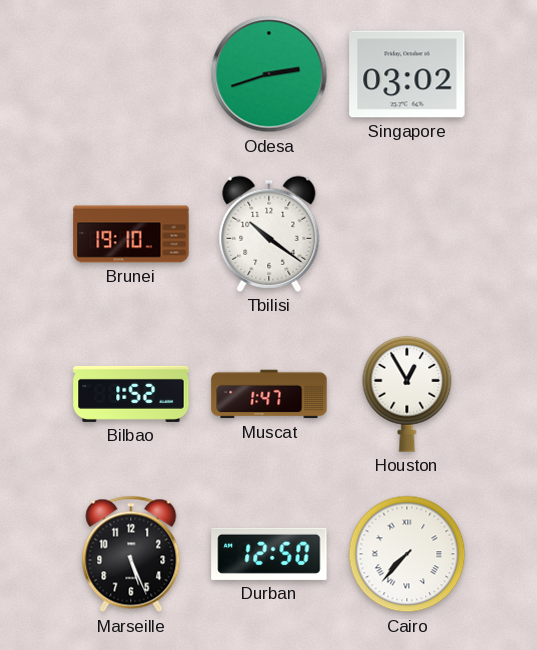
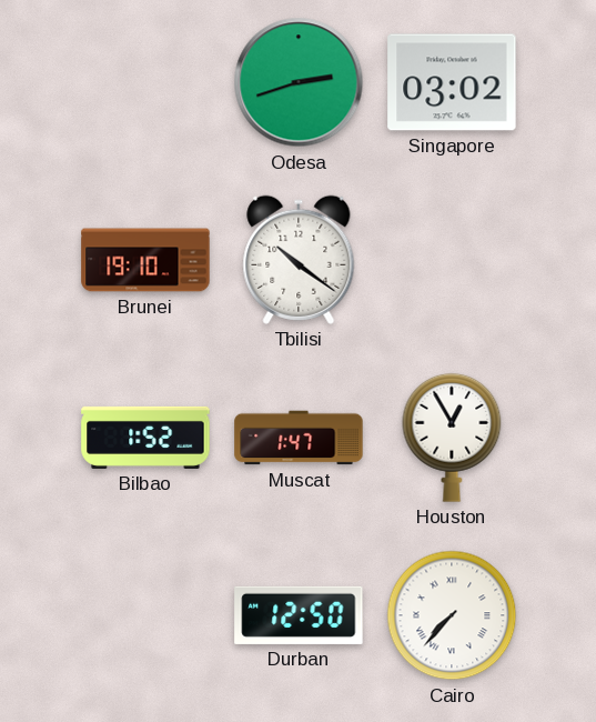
Marseille: 5:26 -> none
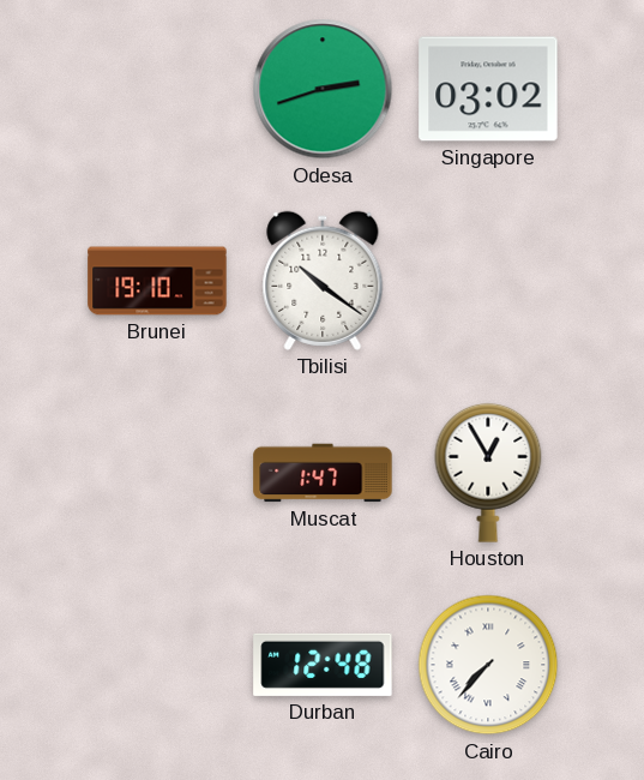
Bilbao: 1:52 -> none
Durban: 12:50 -> 12:48
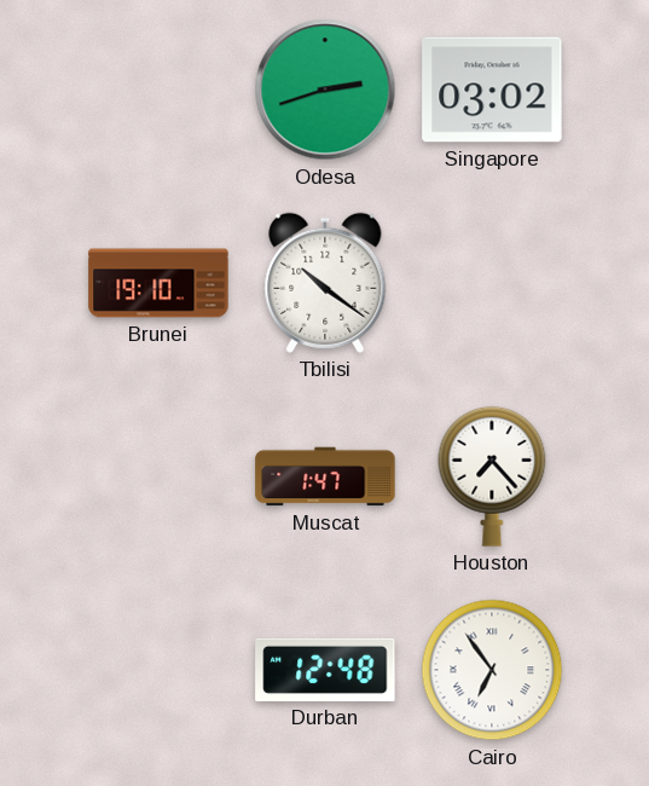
Houston: 12:55 -> 7:23
Cairo: 7:37 -> 6:54
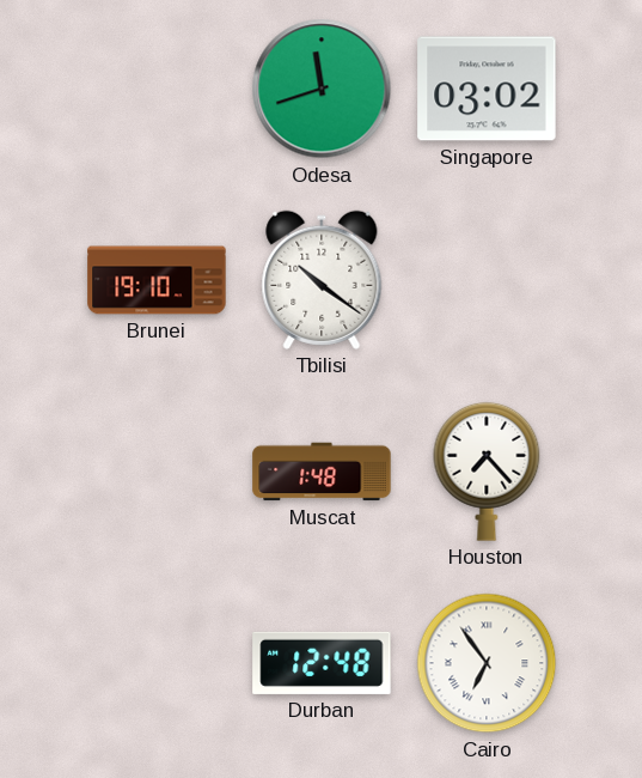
Odesa: 2:42 -> 11:42
Muscat: 1:47 -> 1:48
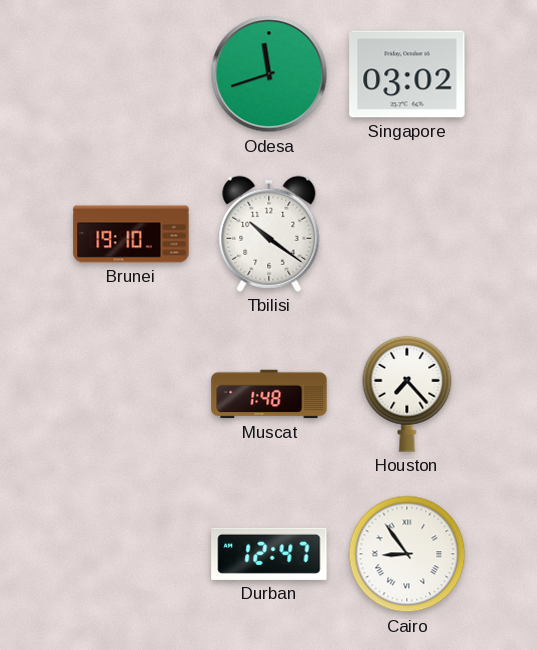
Durban: 12:48 -> 12:47
Cairo: 6:54 -> 8:54
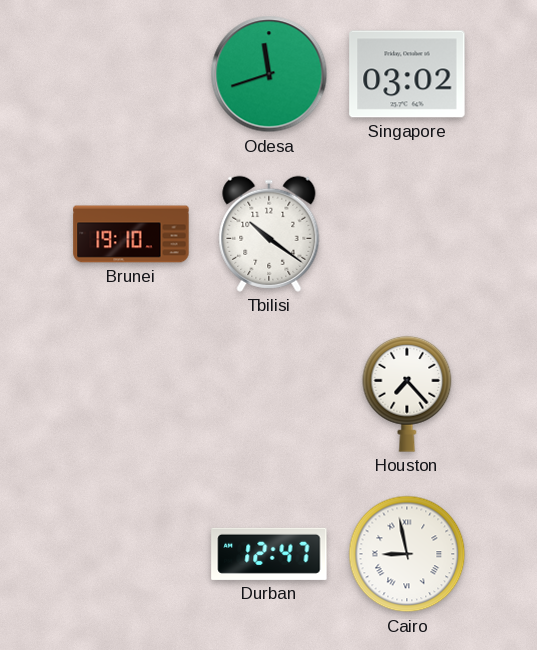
Muscat: 1:48 -> none
Cairo: 8:54 -> 8:58
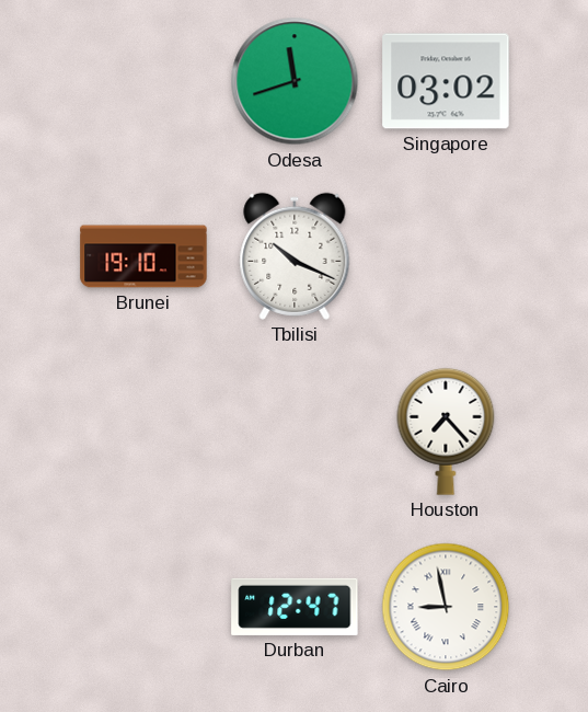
Tbilisi: 10:21 -> 10:19
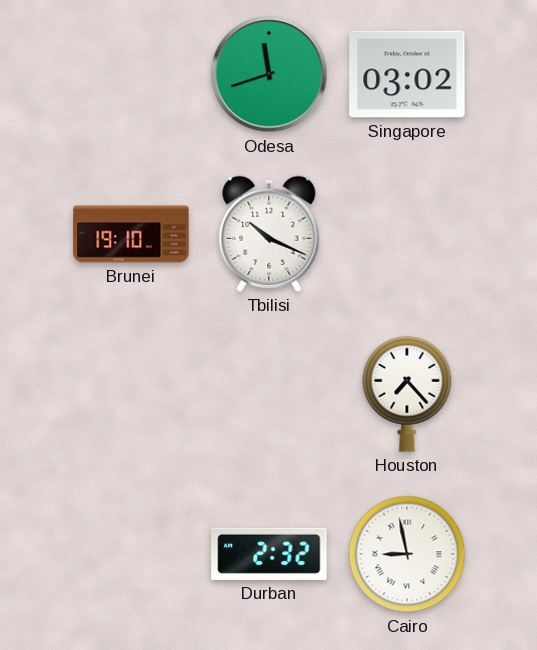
Durban: 12:47 -> 2:32
